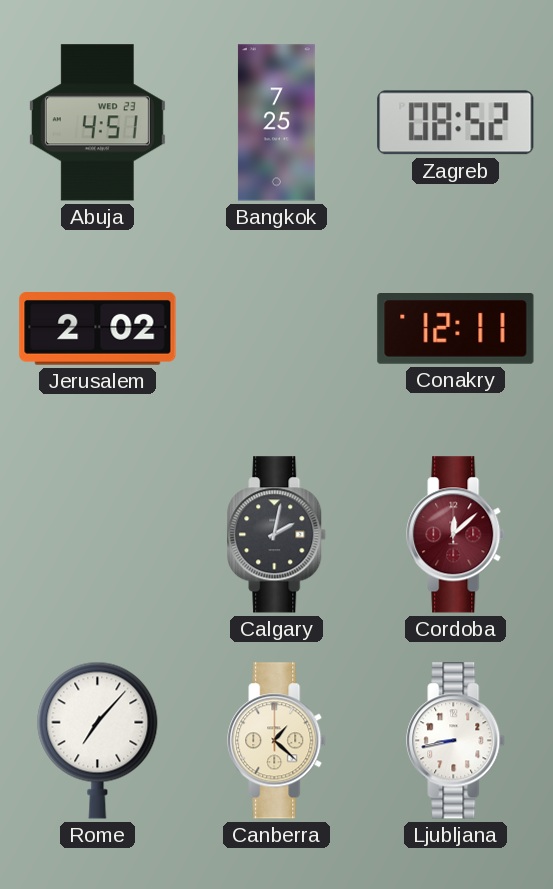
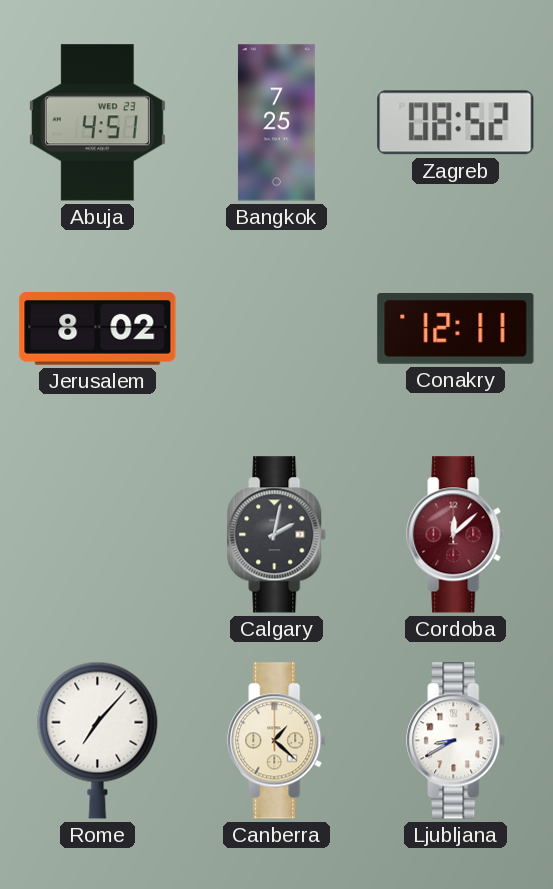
Jerusalem: 2:02 -> 8:02
Ljubljana: 8:43 -> 8:40
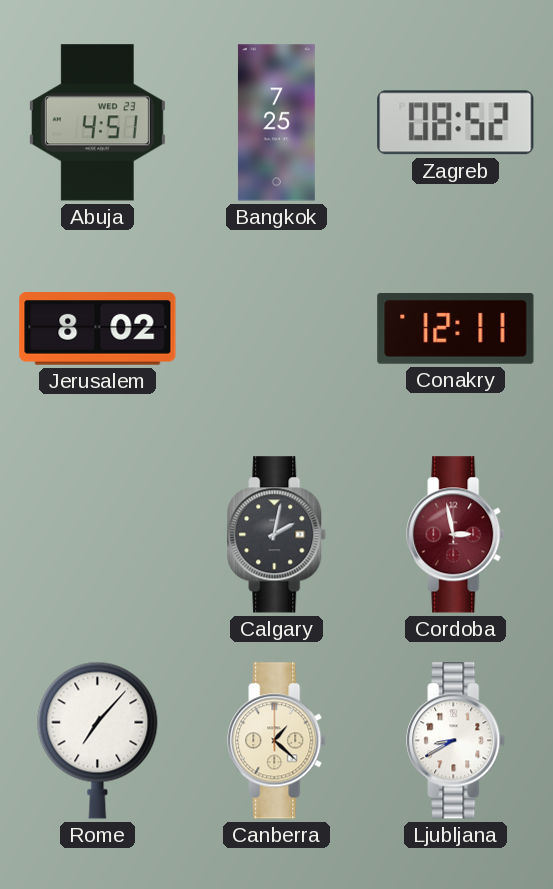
Cordoba: 12:08 -> 2:58
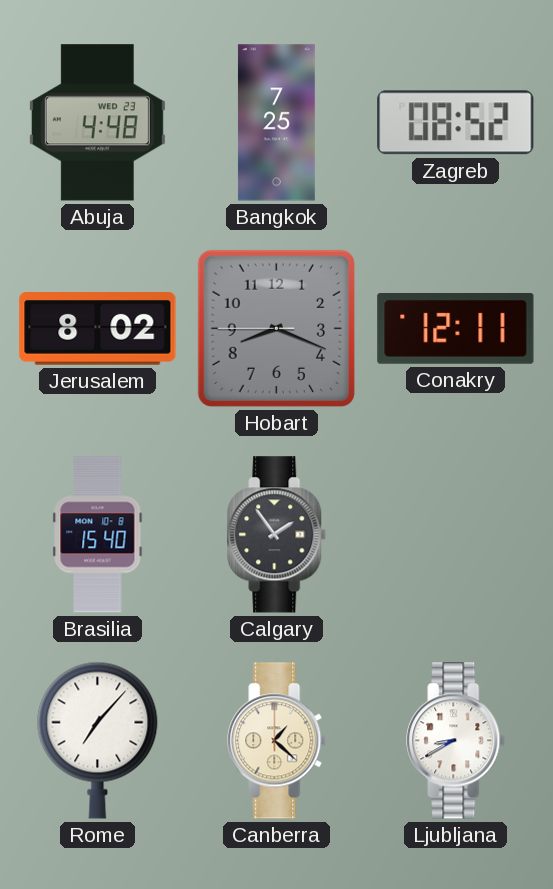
Abuja: 4:51 -> 4:48
Hobart: none -> 8:18
Brasilia: none -> 15:40
Calgary: 2:02 -> 1:54
Cordoba: 2:58 -> none
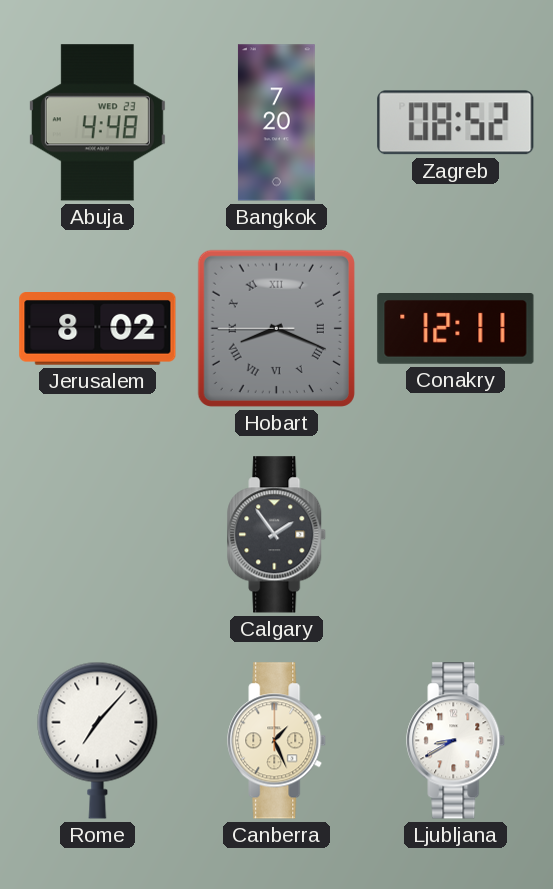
Bangkok: 7:25 -> 7:20
Hobart numerals: Arabic -> Roman
Brasilia: 15:40 -> none
Canberra: 1:22 -> 1:26
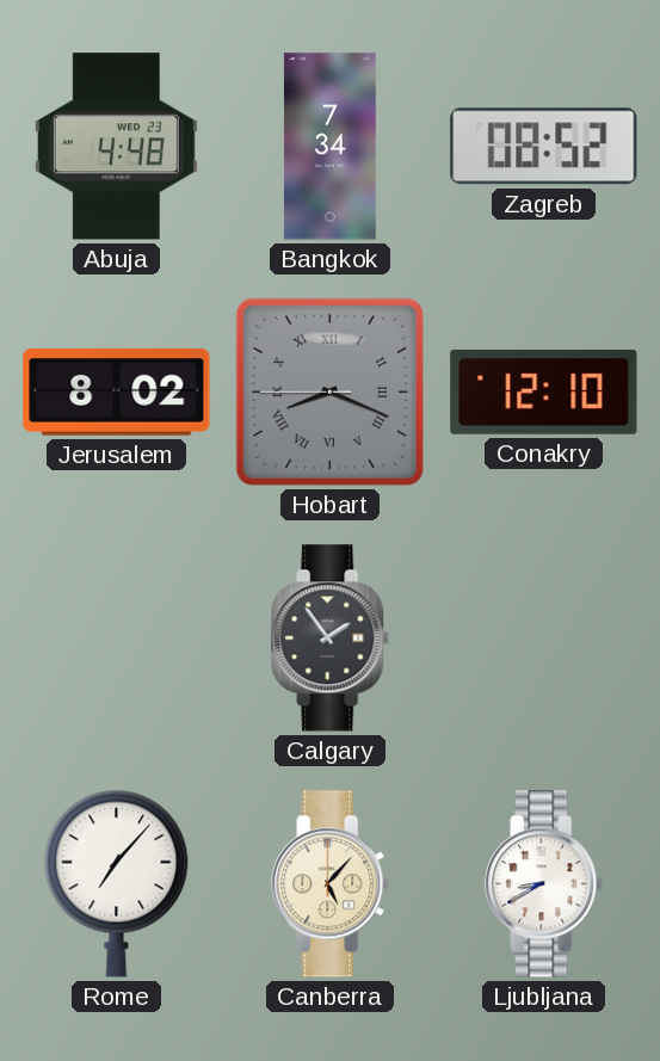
Bangkok: 7:20 -> 7:34
Conakry: 12:11 -> 12:10
Canberra: 1:26 -> 5:07
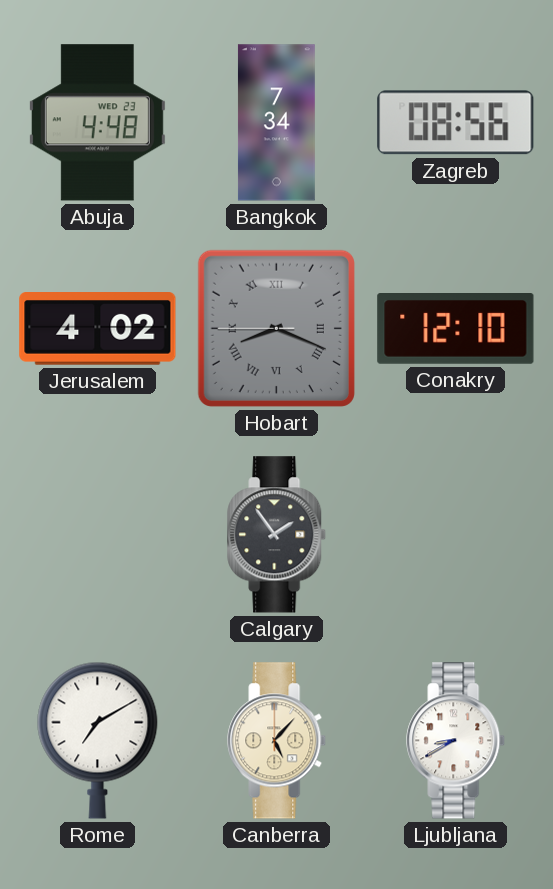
Zagreb: 08:52 -> 08:56
Jerusalem: 8:02 -> 4:02
Rome: 7:07 -> 7:10
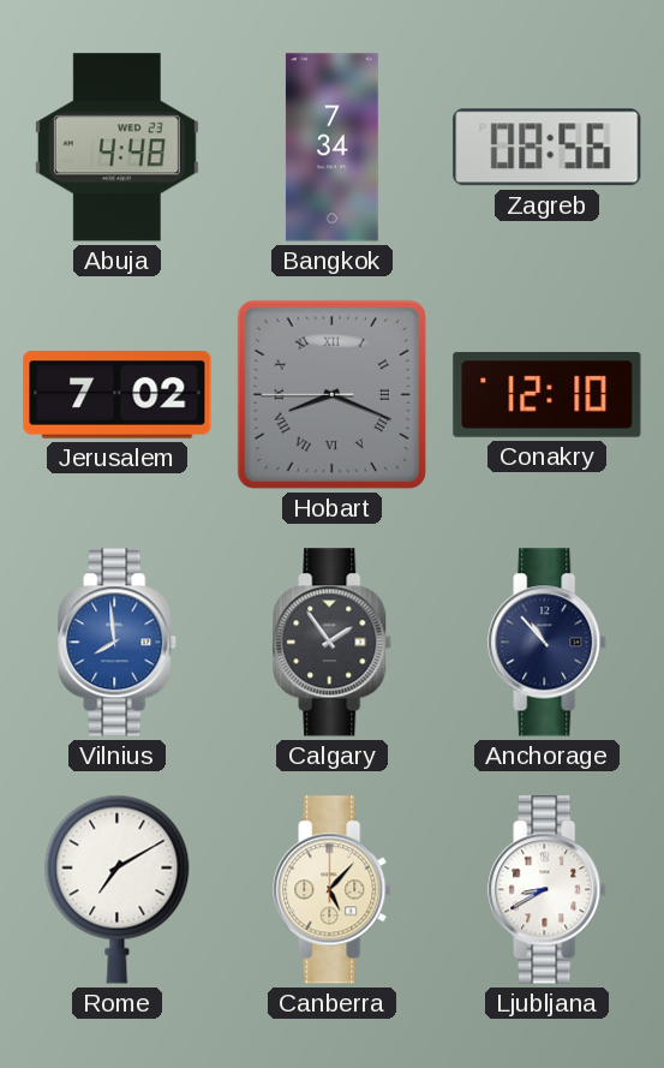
Jerusalem: 4:02 -> 7:02
Vilnius: none -> 7:59
Anchorage: none -> 10:53
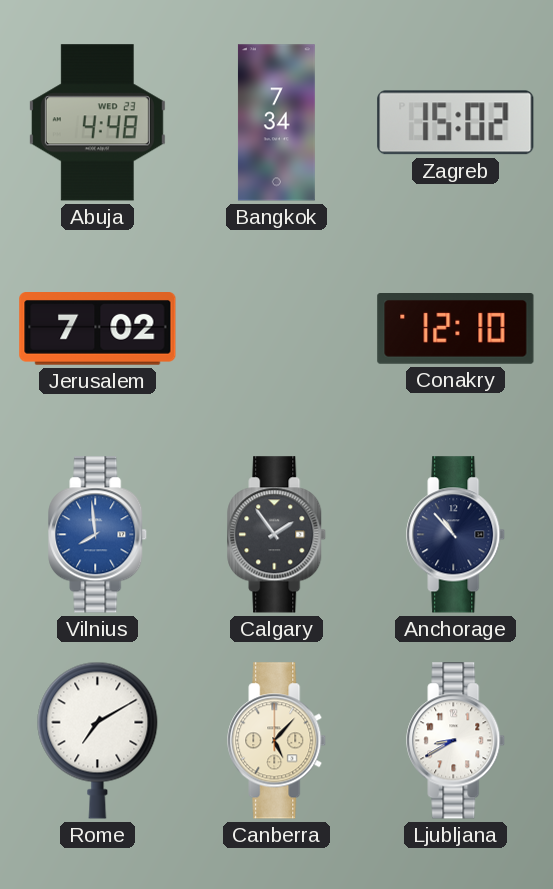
Zagreb: 08:56 -> 15:02
Hobart: 8:18 -> none
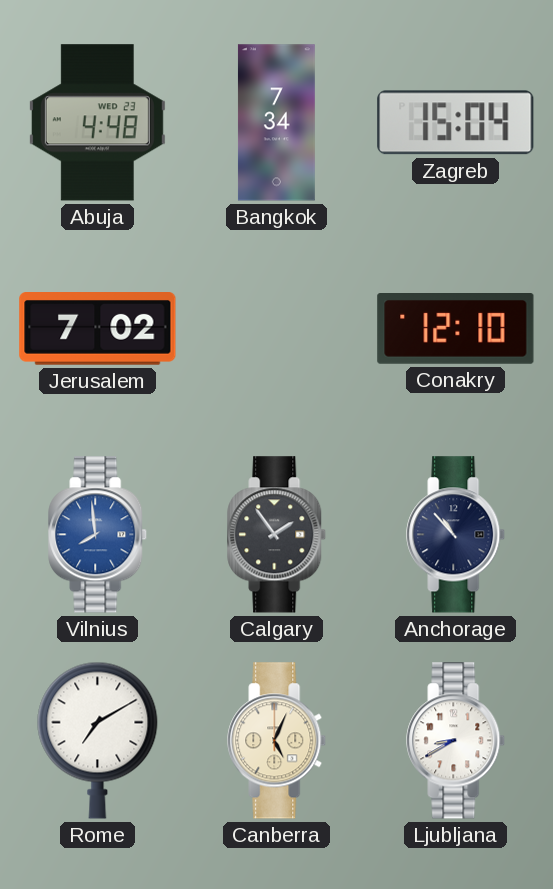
Zagreb: 15:02 -> 15:04
Canberra: 5:07 -> 5:04
